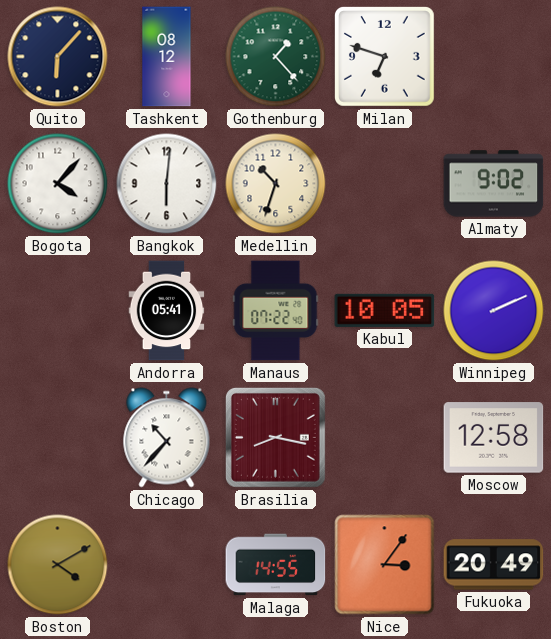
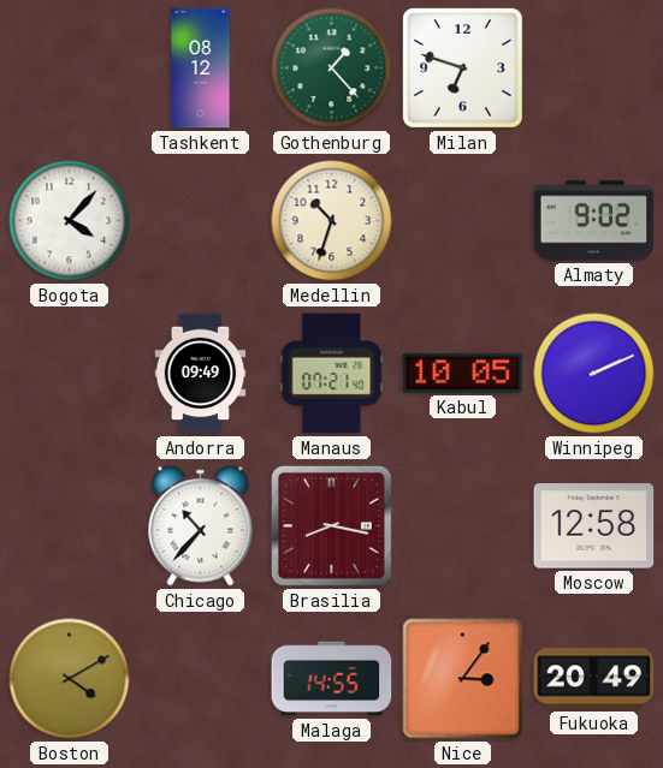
Quito: 6:07 -> none
Bangkok: 6:01 -> none
Andorra: 05:41 -> 09:49
Manaus: 07:22 -> 07:21
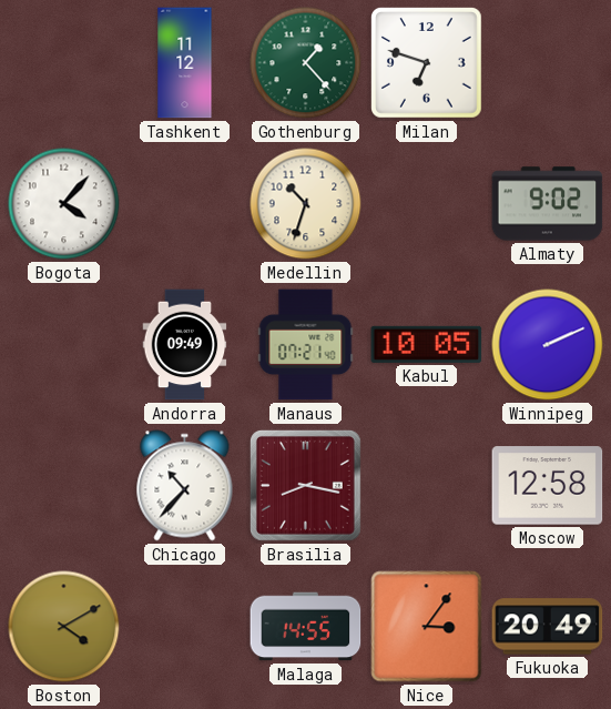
Tashkent: 08:12 -> 11:12
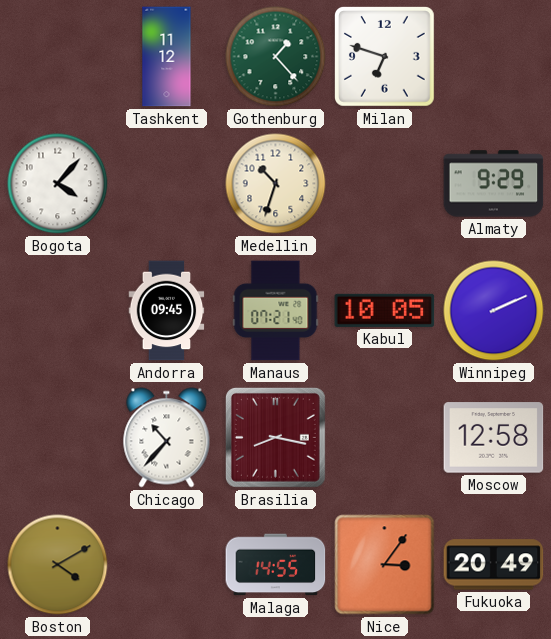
Almaty: 9:02 -> 9:29
Andorra: 09:49 -> 09:45
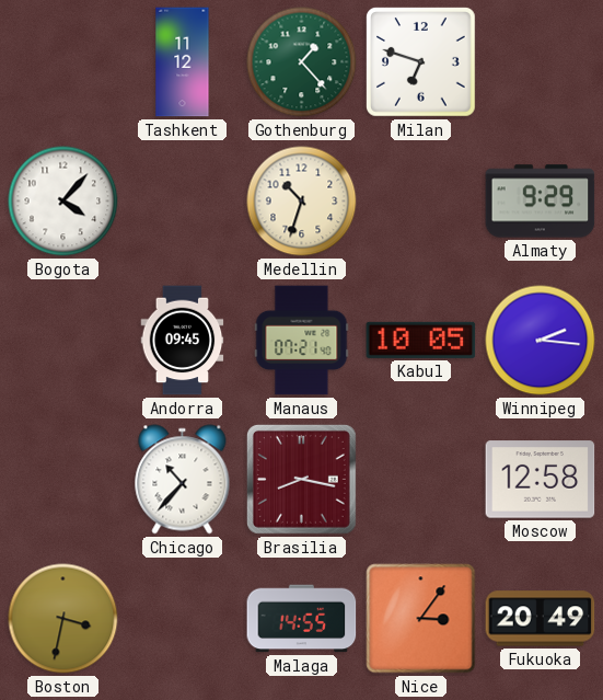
Winnipeg: 2:11 -> 2:16
Boston: 4:10 -> 3:32
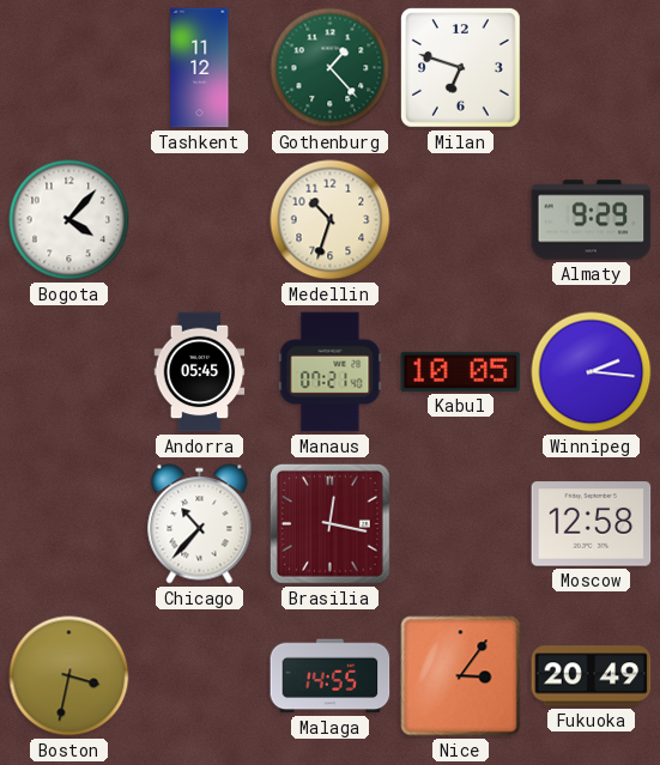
Andorra: 09:45 -> 05:45
Brasilia: 8:17 -> 12:17
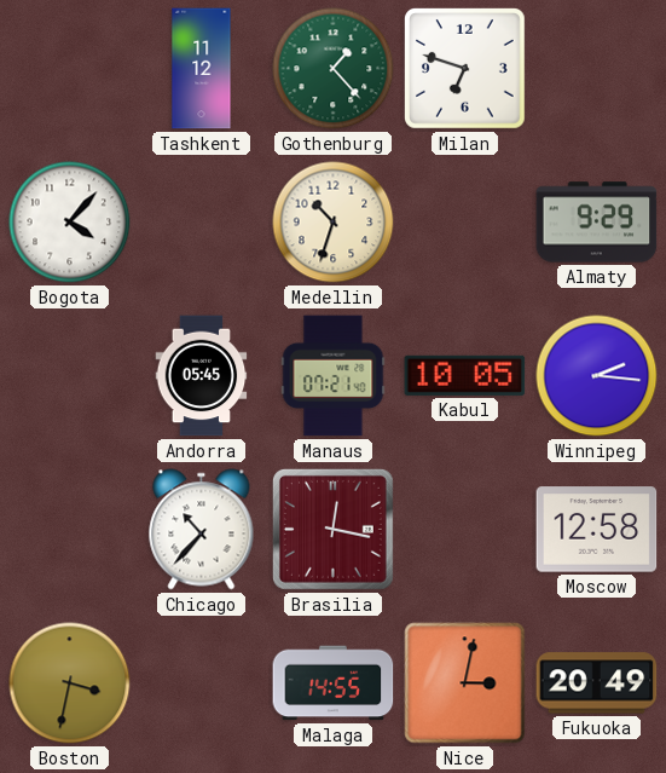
Nice: 3:06 -> 3:02
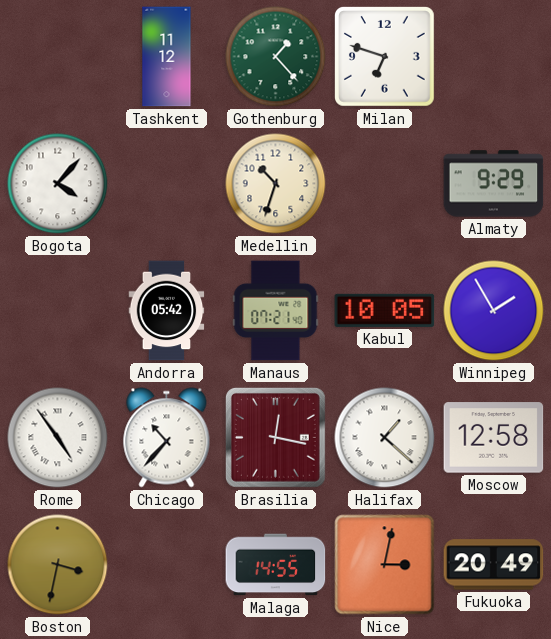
Andorra: 05:45 -> 05:42
Winnipeg: 2:16 -> 1:55
Rome: none -> 4:54
Halifax: none -> 1:22
